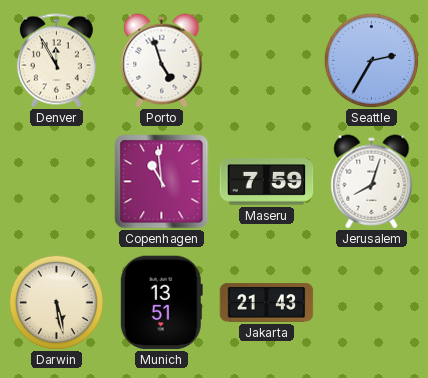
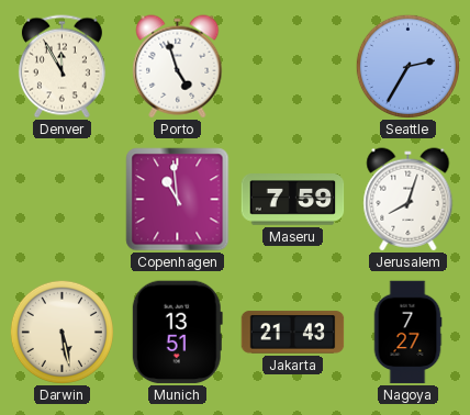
Nagoya: none -> 7:27
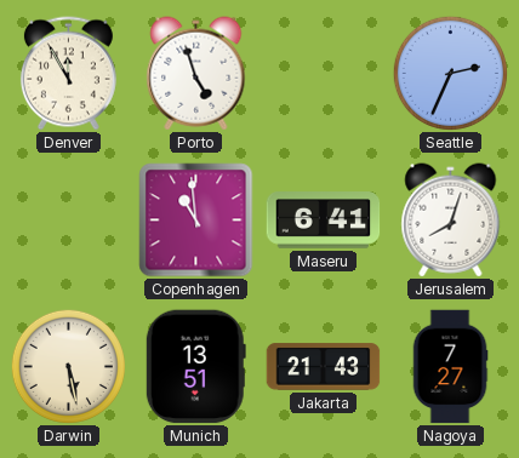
Seattle: 2:35 -> 2:34
Maseru: 7:59 -> 6:41
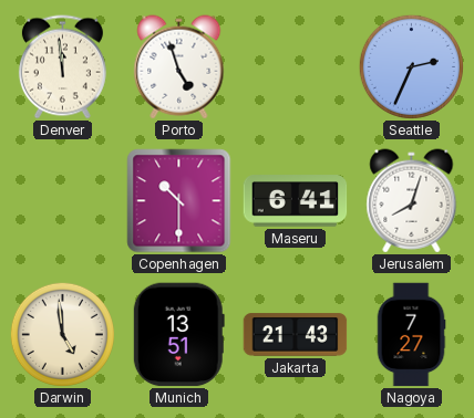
Denver: 11:55 -> 11:59
Copenhagen: 10:59 -> 10:30
Darwin: 5:28 -> 4:59
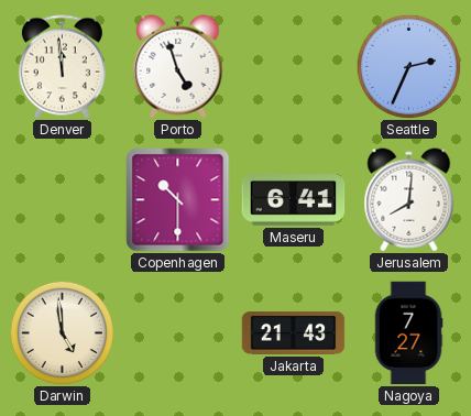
Jerusalem: 8:03 -> 8:01
Munich: 13:51 -> none
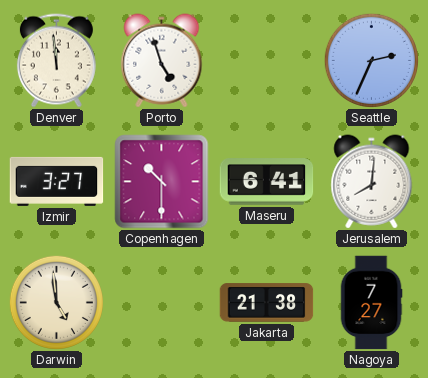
Izmir: none -> 3:27
Jakarta: 21:43 -> 21:38
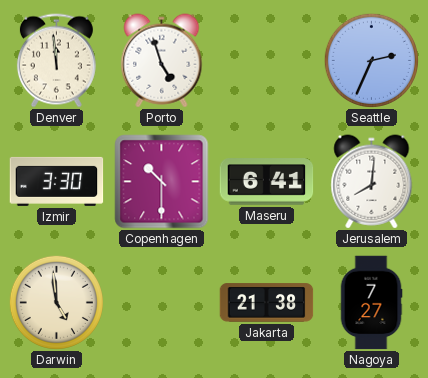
Izmir: 3:27 -> 3:30
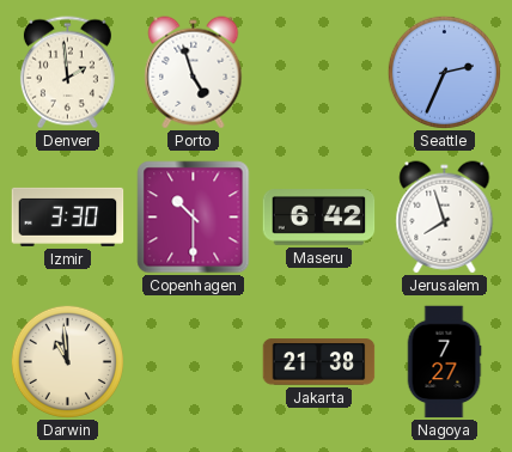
Denver: 11:59 -> 1:59
Maseru: 6:41 -> 6:42
Jerusalem: 8:01 -> 7:57
Darwin: 4:59 -> 10:59
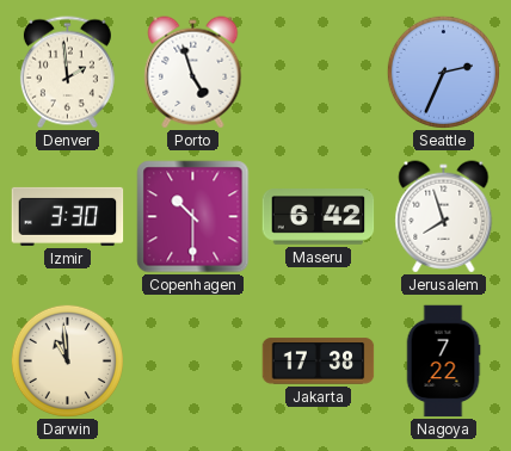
Jakarta: 21:38 -> 17:38
Nagoya: 7:27 -> 7:22
